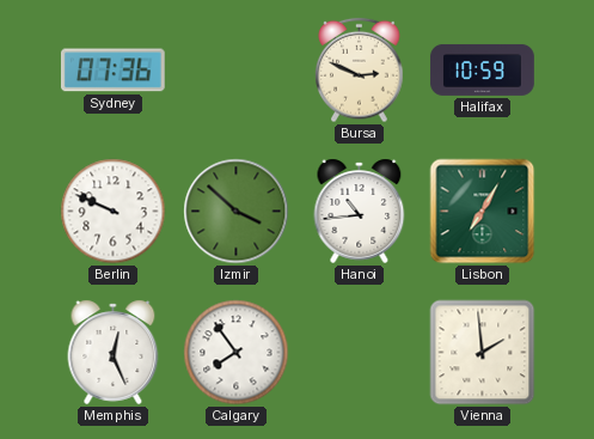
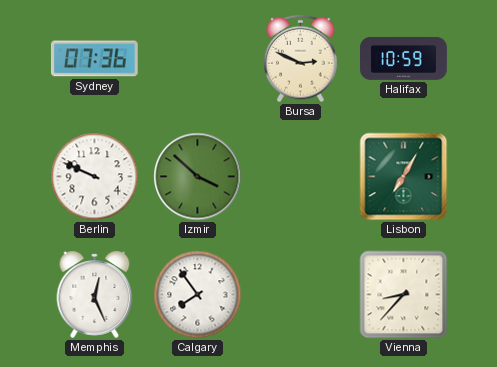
Hanoi: 10:44 -> none
Vienna: 1:59 -> 8:37
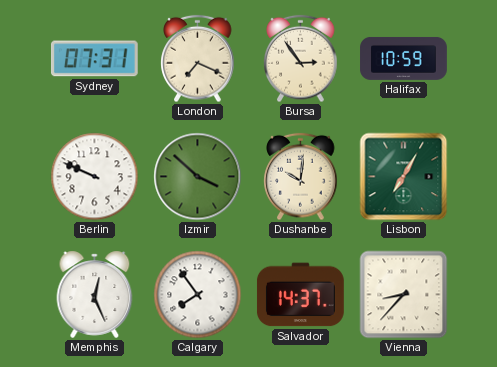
Sydney: 07:36 -> 07:31
London: none -> 7:19
Bursa: 2:49 -> 2:54
Dushanbe: none -> 10:01
Salvador: none -> 14:37
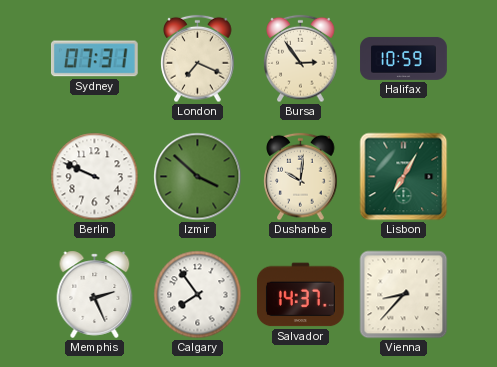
Memphis: 12:26 -> 2:26
